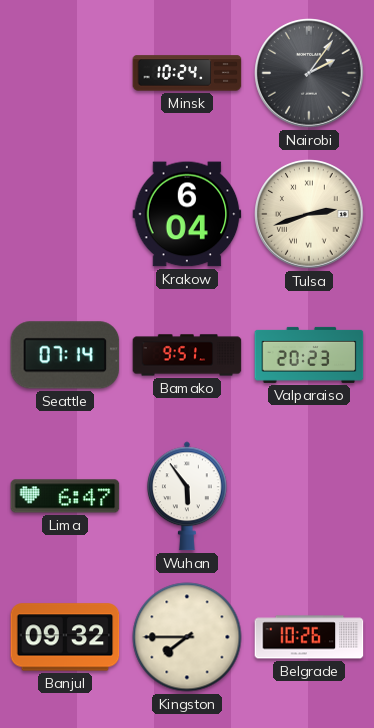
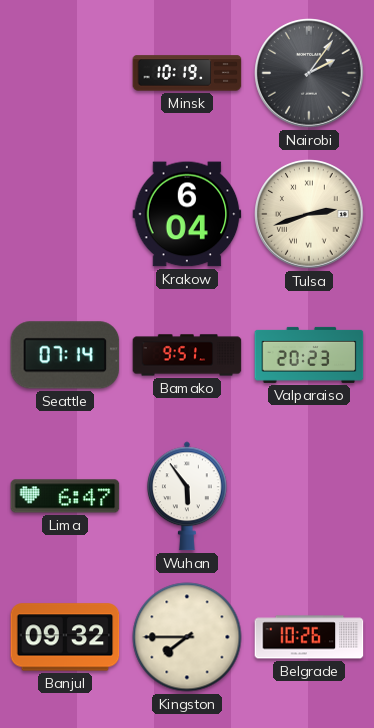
Minsk: 10:24 -> 10:19
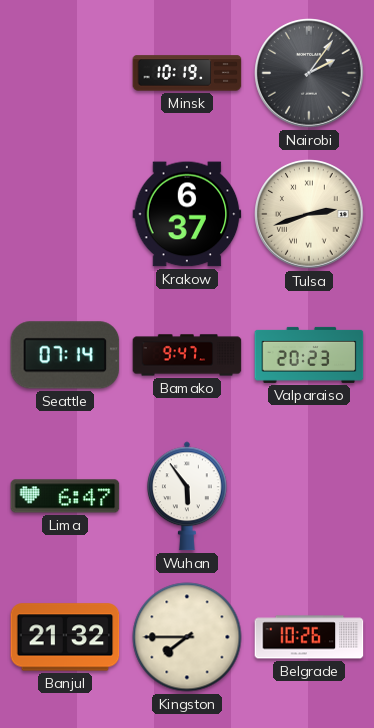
Krakow: 6:04 -> 6:37
Bamako: 9:51 -> 9:47
Banjul: 09:32 -> 21:32
